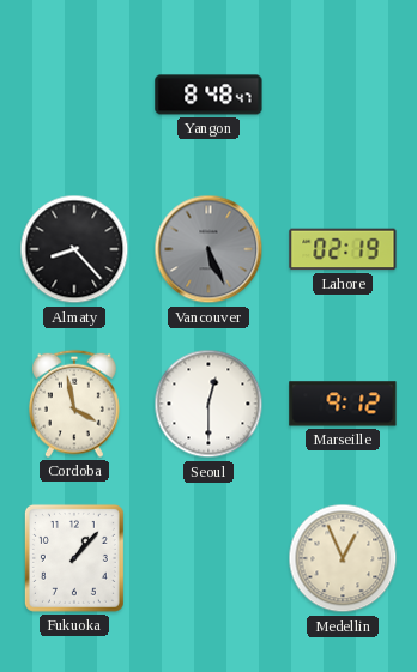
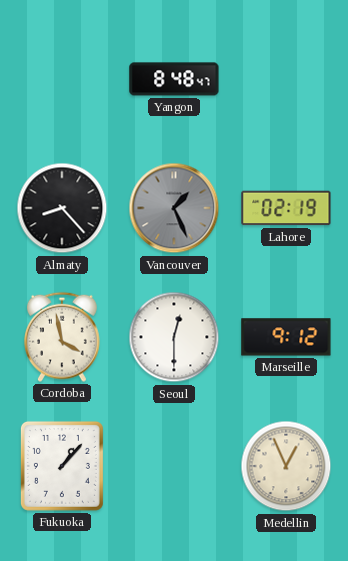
Vancouver: 5:26 -> 1:26
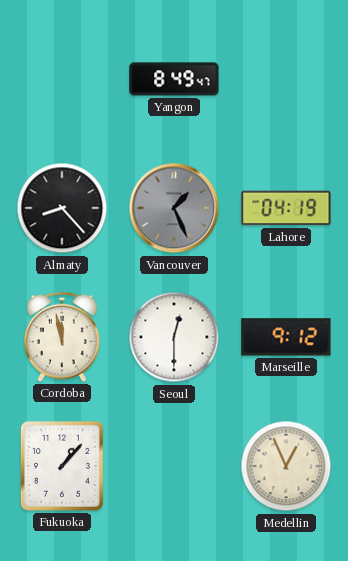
Yangon: 8:48 -> 8:49
Lahore: 02:19 -> 04:19
Cordoba: 3:58 -> 11:58
